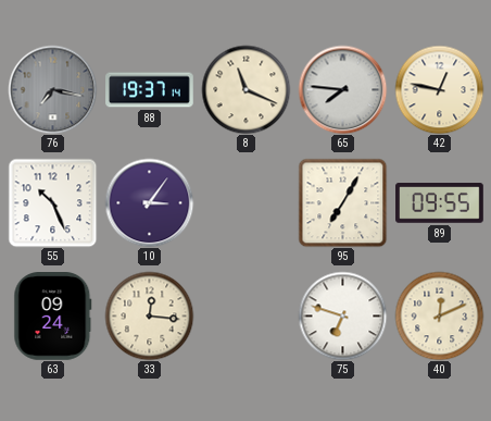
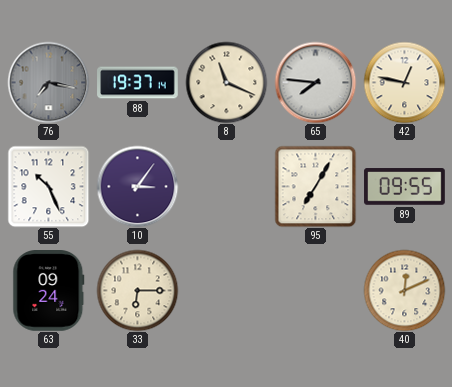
33: 12:16 -> 6:15
75: 6:48 -> none
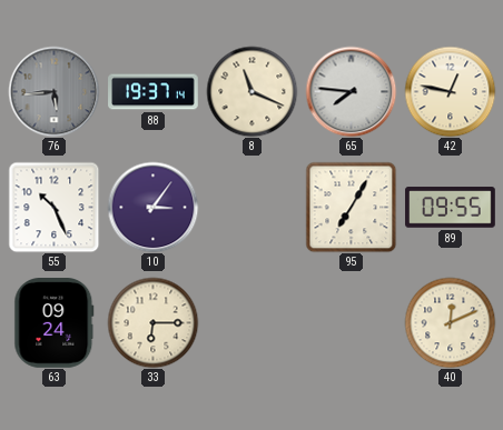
76: 7:17 -> 5:44
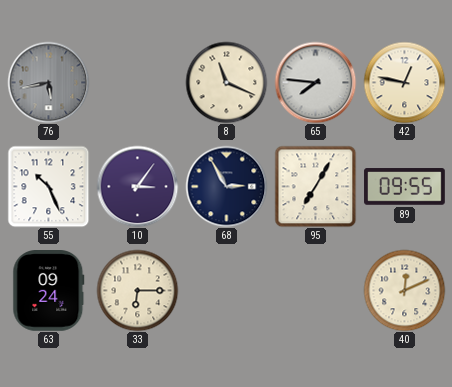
76: 5:44 -> 5:43
88: 19:37 -> none
68: none -> 2:55
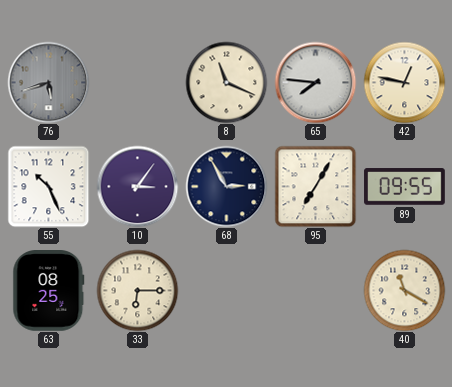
76: 5:43 -> 5:42
63: 09:24 -> 08:25
40: 12:11 -> 11:20
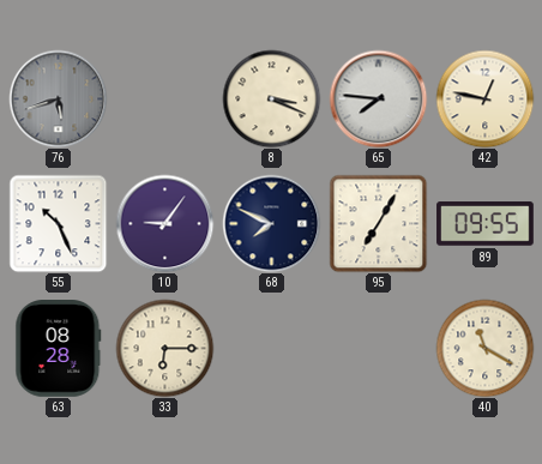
8: 11:19 -> 3:19
10: 3:06 -> 9:06
68: 2:55 -> 7:49
63: 08:25 -> 08:28
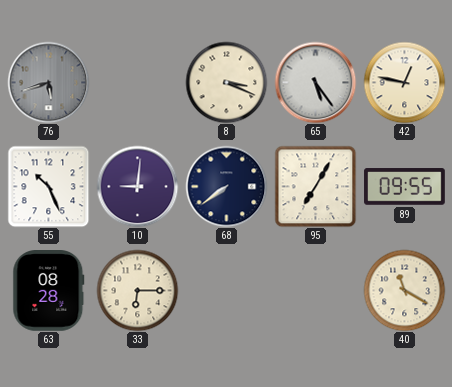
65: 7:46 -> 5:24
10: 9:06 -> 9:01
68: 7:49 -> 7:39
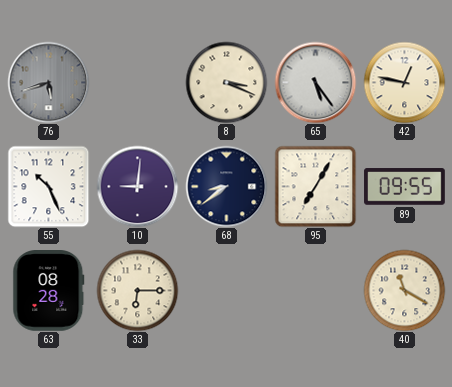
68: 7:39 -> 8:39
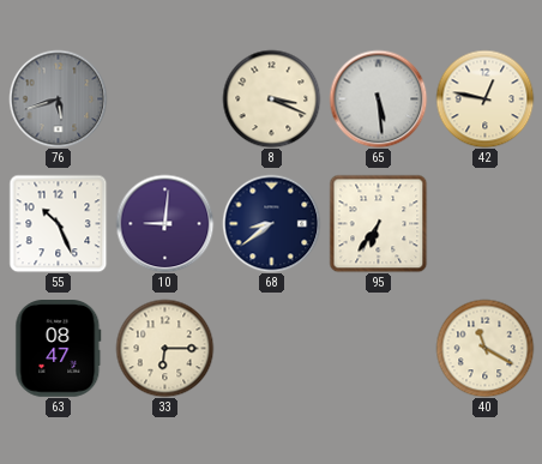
65: 5:24 -> 5:29
95: 7:05 -> 6:36
89: 09:55 -> none
63: 08:28 -> 08:47
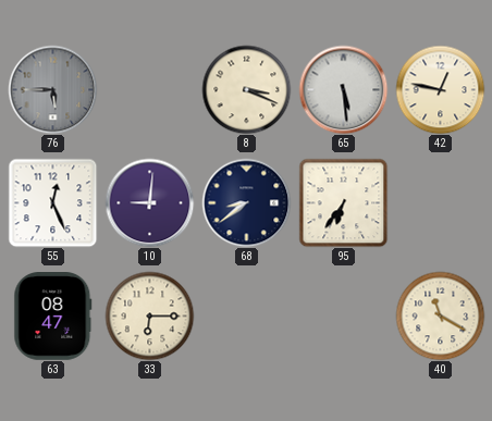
76: 5:42 -> 5:45
55: 10:26 -> 12:26
